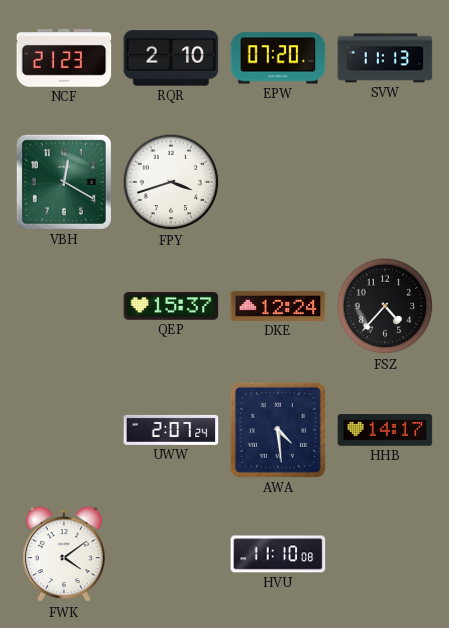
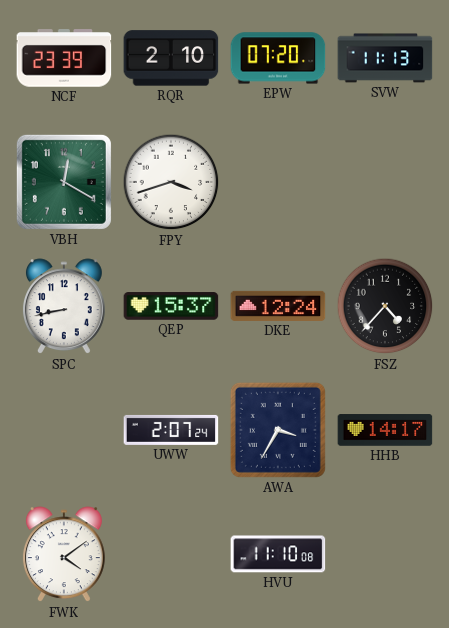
NCF: 21:23 -> 23:39
SPC: none -> 8:43
AWA: 4:29 -> 3:35
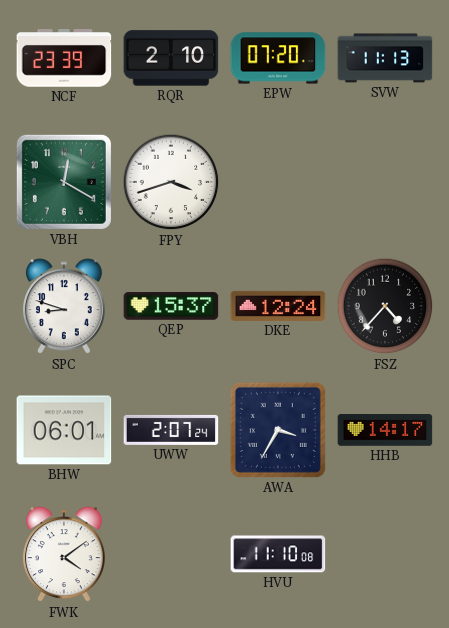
SPC: 8:43 -> 8:48
BHW: none -> 06:01
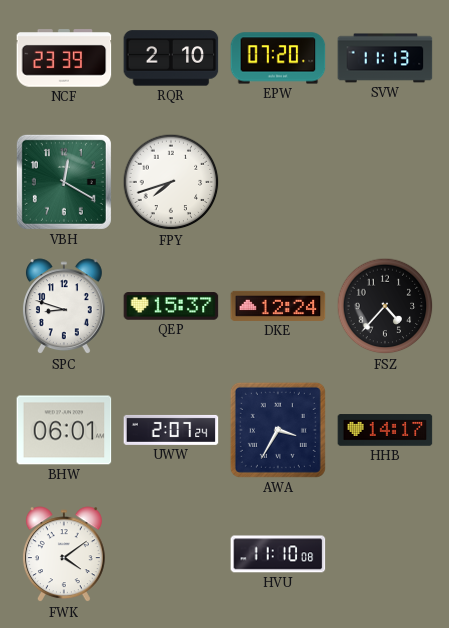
FPY: 3:42 -> 7:42
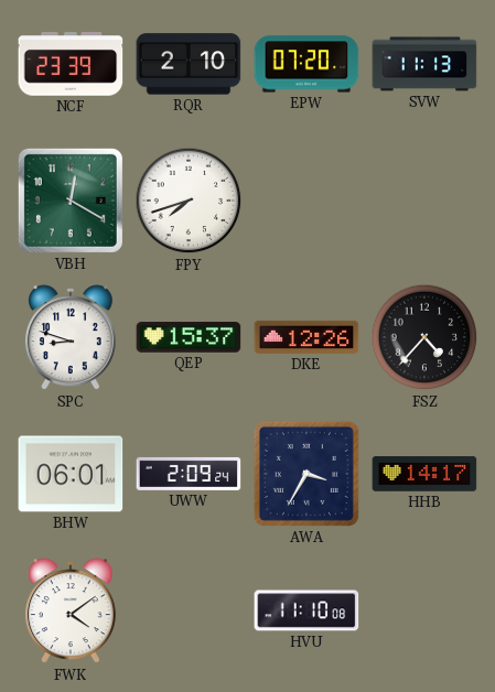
DKE: 12:24 -> 12:26
UWW: 2:07 -> 2:09
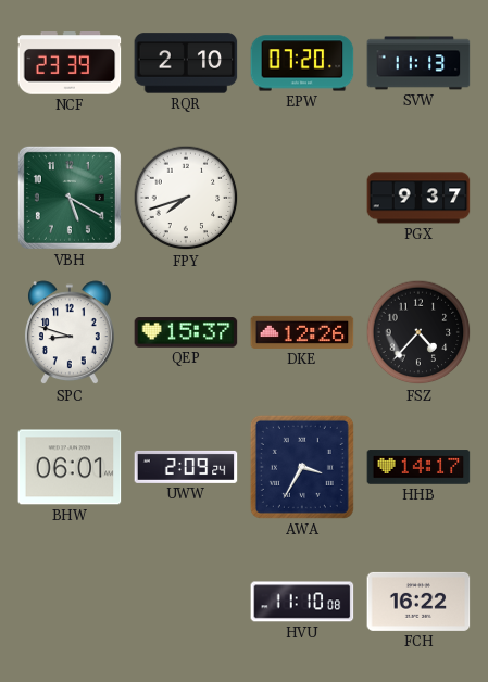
VBH: 12:20 -> 5:20
PGX: none -> 9:37
FWK: 4:09 -> none
FCH: none -> 16:22
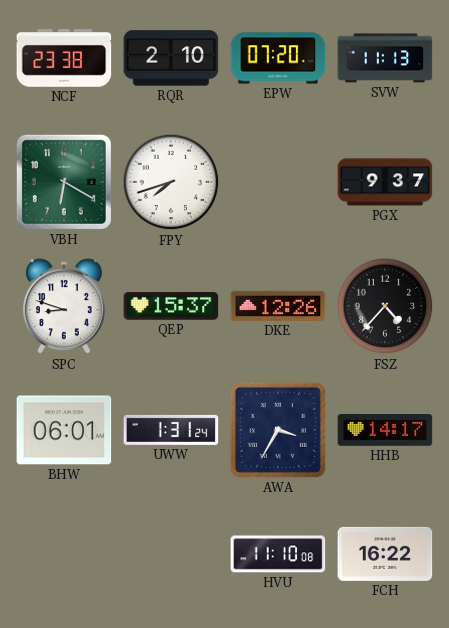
NCF: 23:39 -> 23:38
VBH: 5:20 -> 6:20
UWW: 2:09 -> 1:31
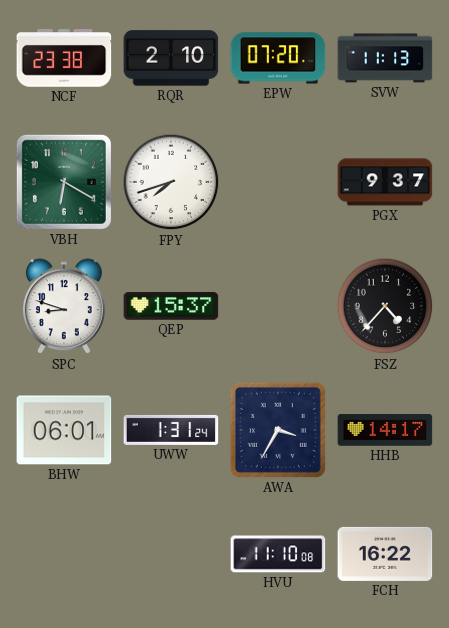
DKE: 12:26 -> none
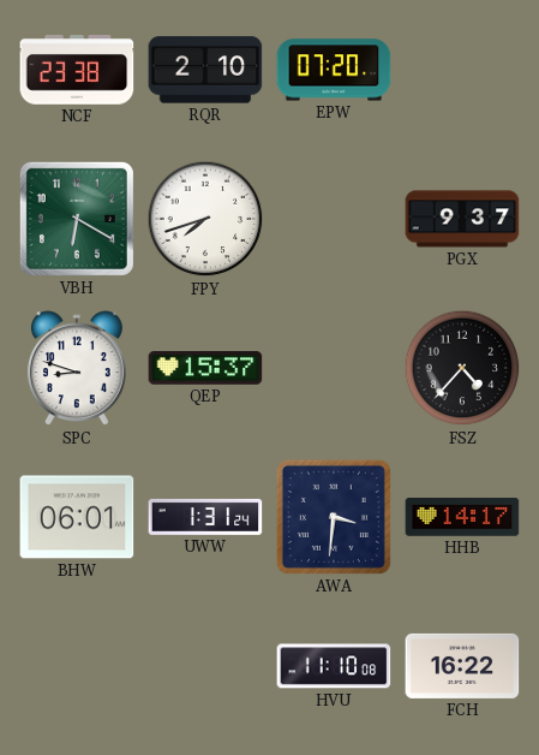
SVW: 11:13 -> none
AWA: 3:35 -> 3:31
